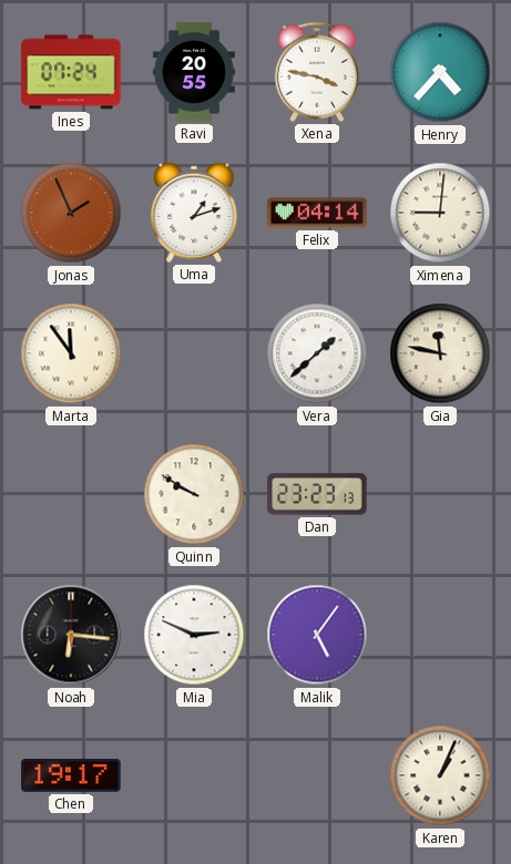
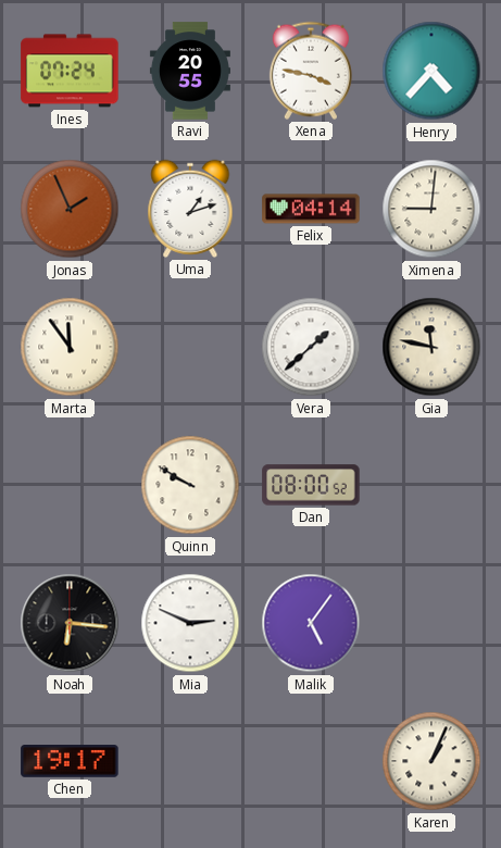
Dan: 23:23 -> 08:00
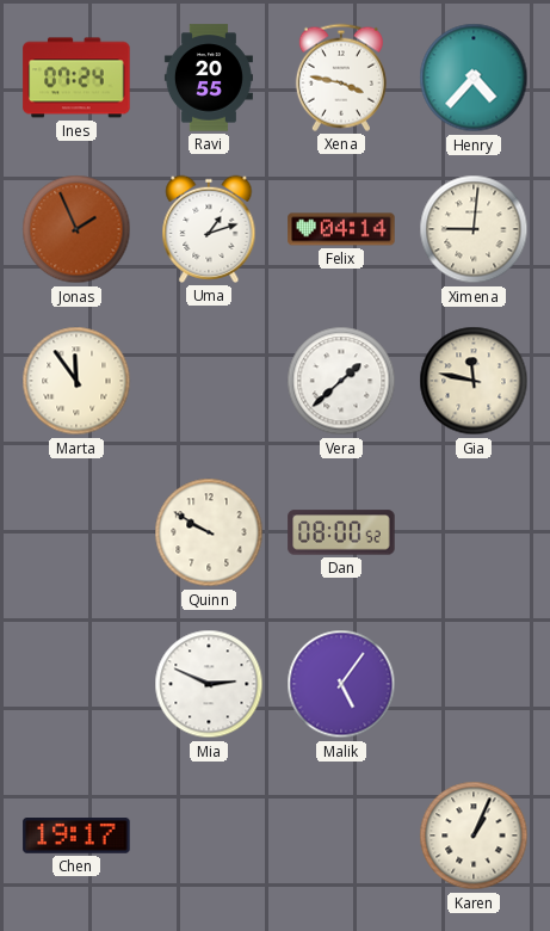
Noah: 6:16 -> none
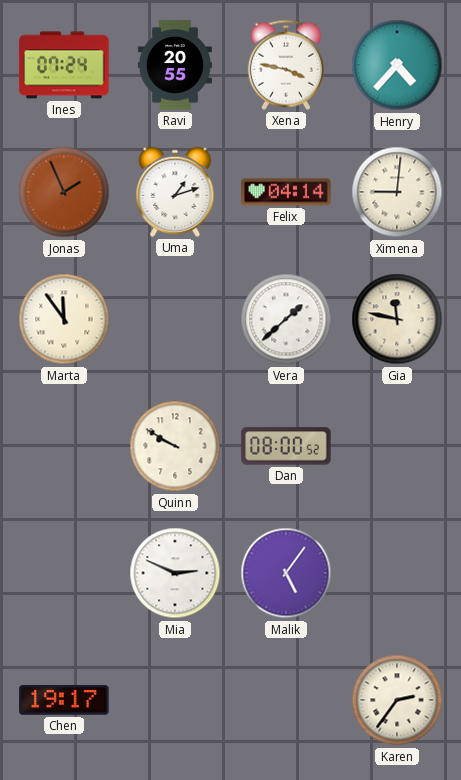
Karen: 1:04 -> 2:36
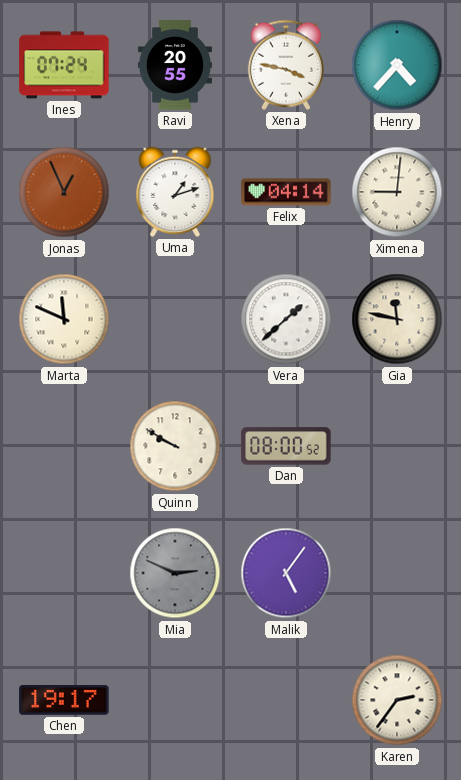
Jonas: 1:56 -> 12:56
Marta: 11:54 -> 11:49
Mia dial: white -> grey
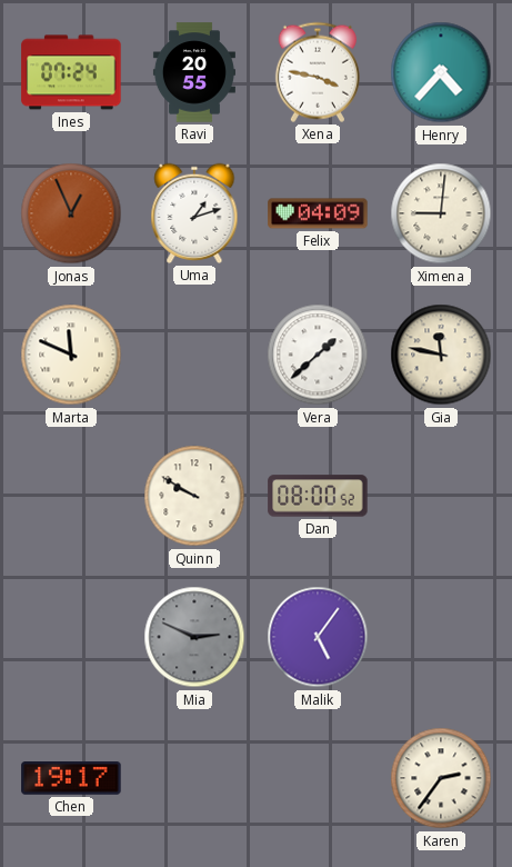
Felix: 04:14 -> 04:09
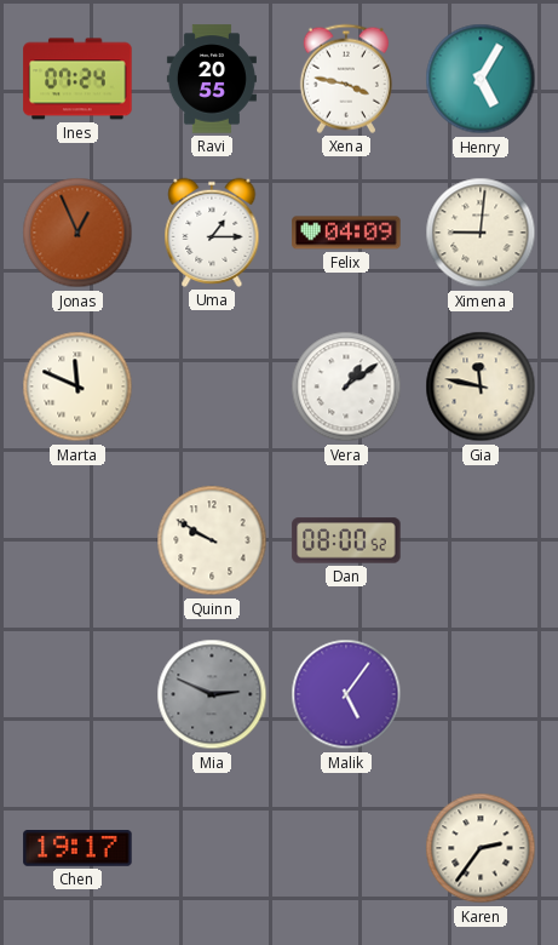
Henry: 4:37 -> 5:05
Uma: 1:12 -> 1:15
Vera: 1:38 -> 1:09
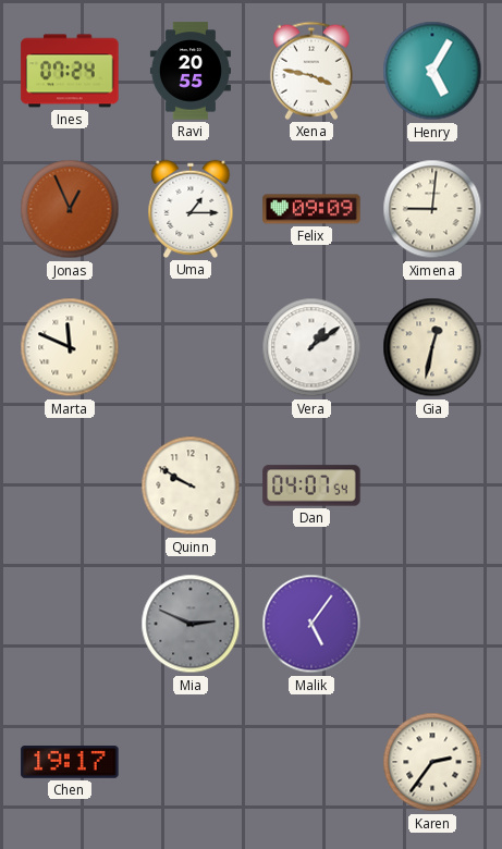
Felix: 04:09 -> 09:09
Gia: 11:47 -> 12:32
Dan: 08:00 -> 04:07
